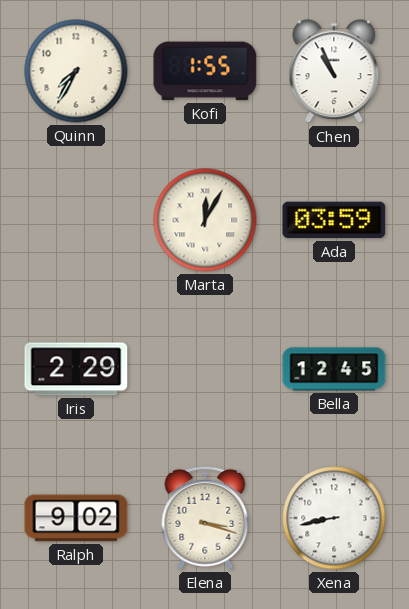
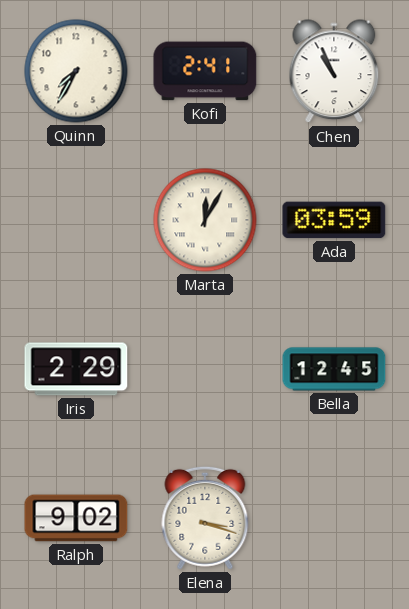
Kofi: 1:55 -> 2:41
Xena: 8:43 -> none
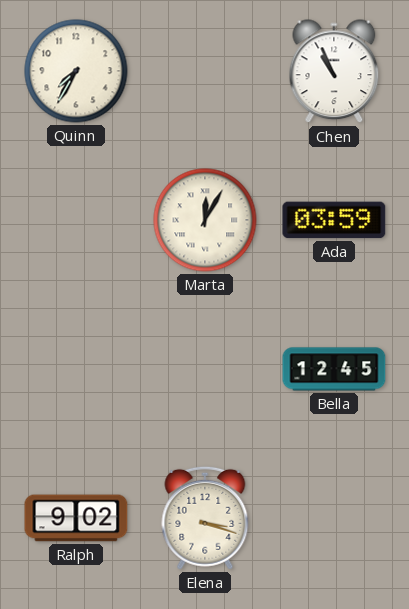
Kofi: 2:41 -> none
Iris: 2:29 -> none
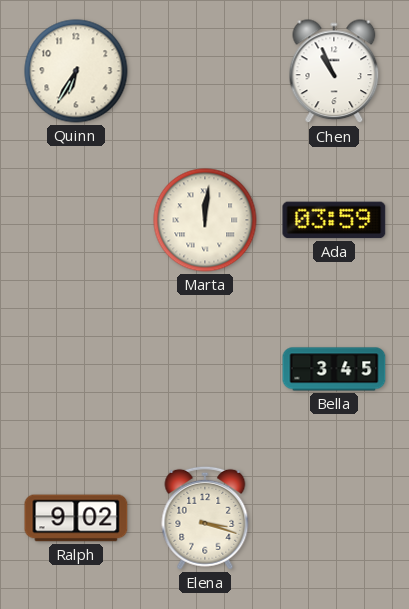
Quinn: 7:35 -> 6:35
Marta: 12:05 -> 12:01
Bella: 12:45 -> 3:45
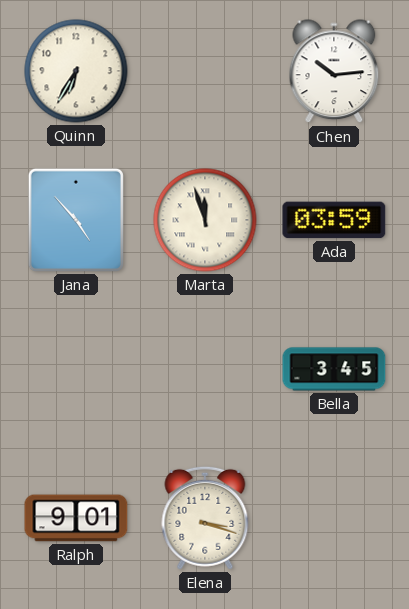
Chen: 10:56 -> 10:14
Jana: none -> 4:53
Marta: 12:01 -> 11:57
Ralph: 9:02 -> 9:01
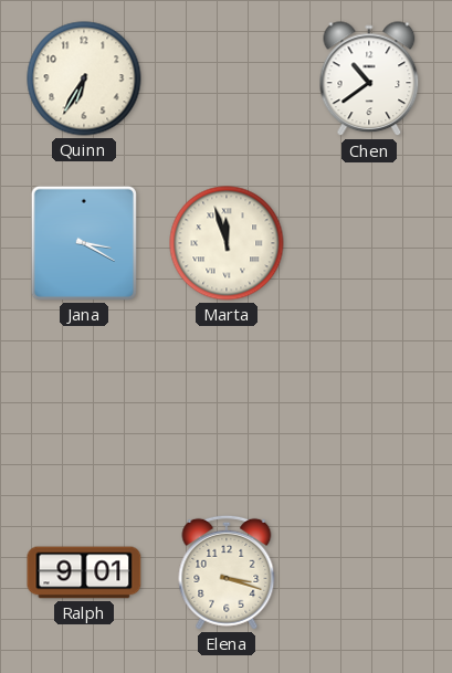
Chen: 10:14 -> 10:39
Jana: 4:53 -> 3:20
Ada: 03:59 -> none
Bella: 3:45 -> none
